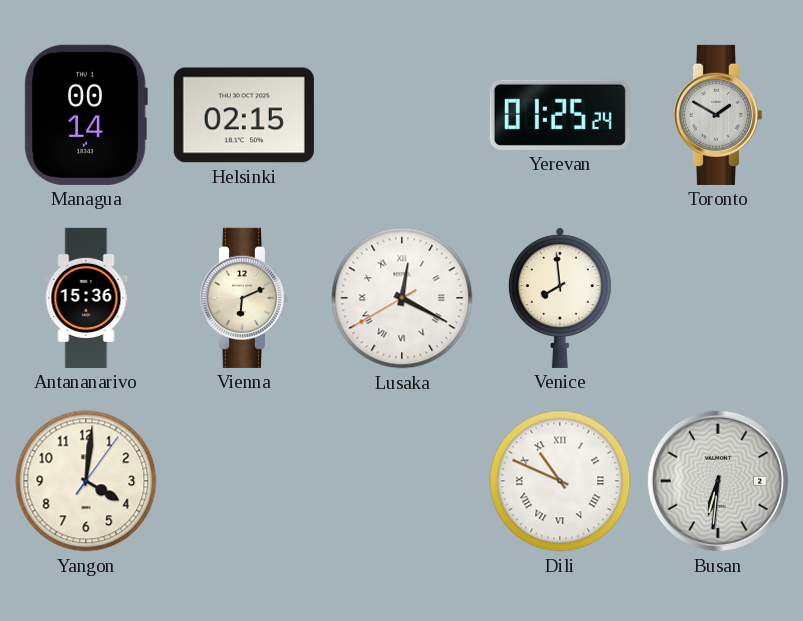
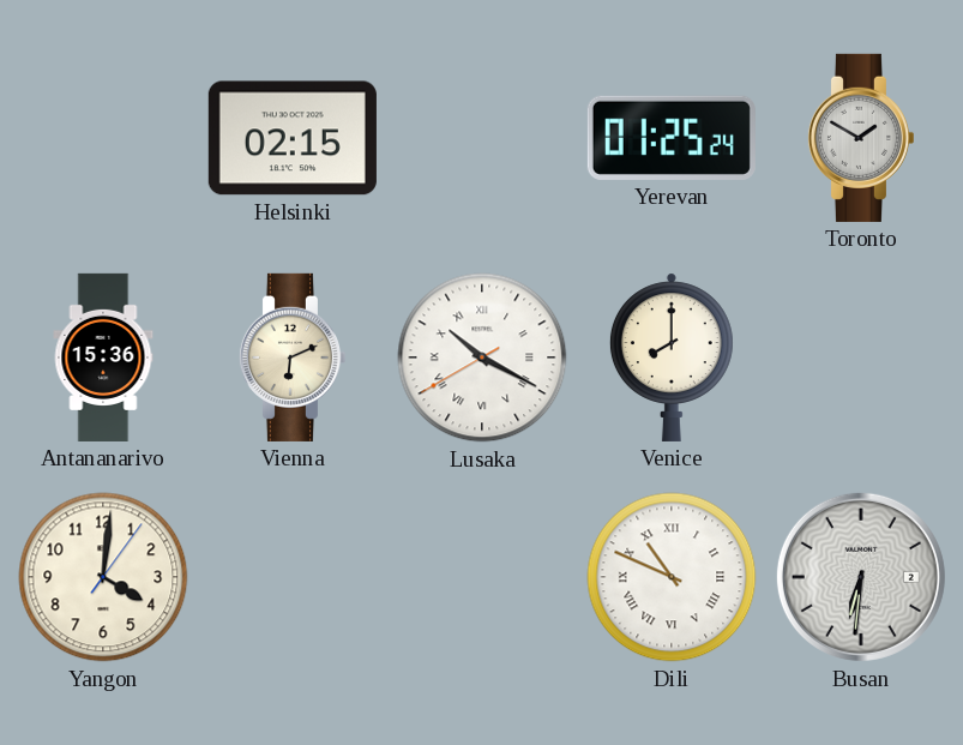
Managua: 00:14 -> none
Lusaka: 12:19 -> 10:19
Venice: 7:59 -> 8:00
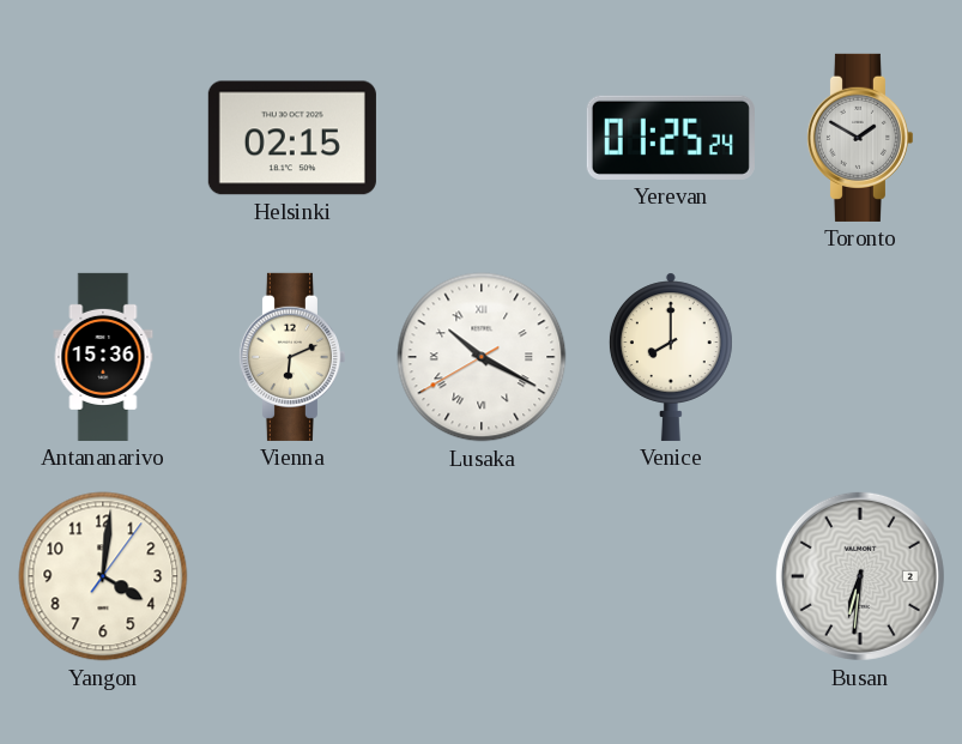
Dili: 10:49 -> none
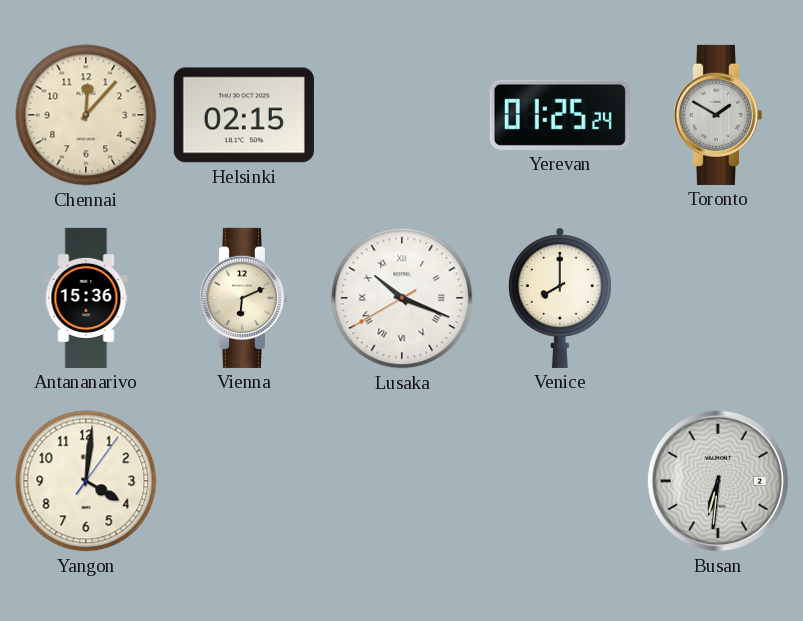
Chennai: none -> 12:07
Lusaka: 10:19 -> 10:18
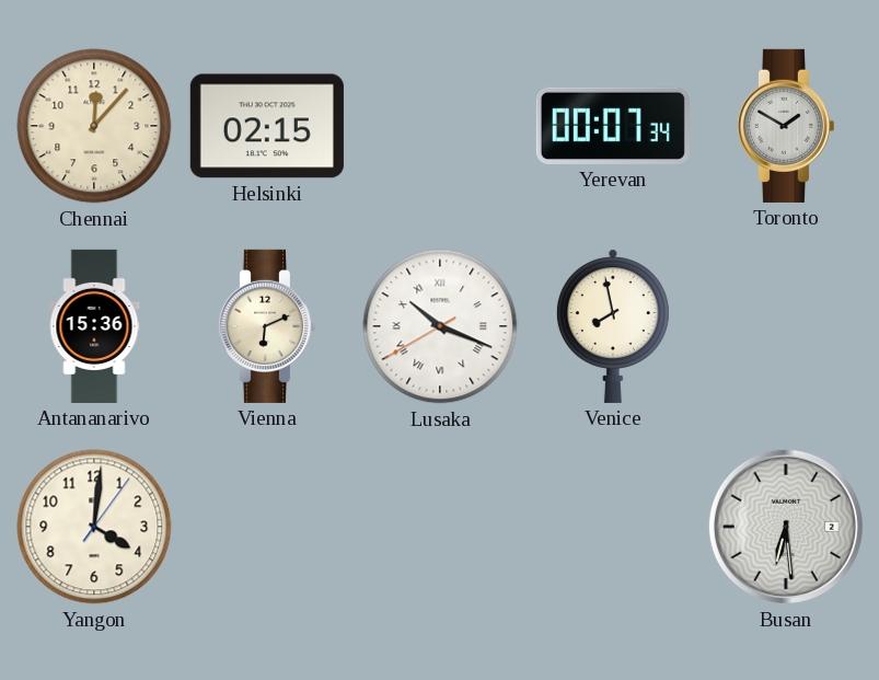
Yerevan: 01:25 -> 00:07
Venice: 8:00 -> 7:58
Busan: 6:31 -> 6:29
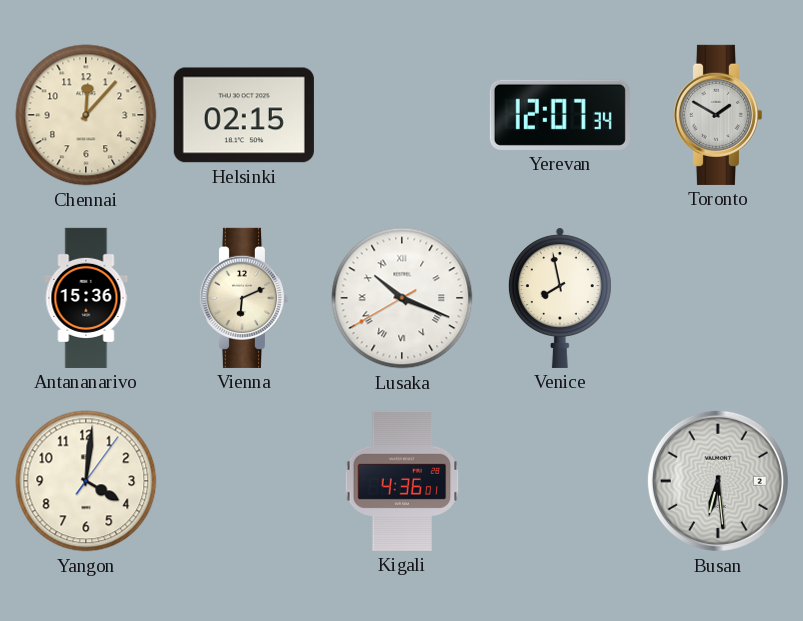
Yerevan: 00:07 -> 12:07
Kigali: none -> 4:36
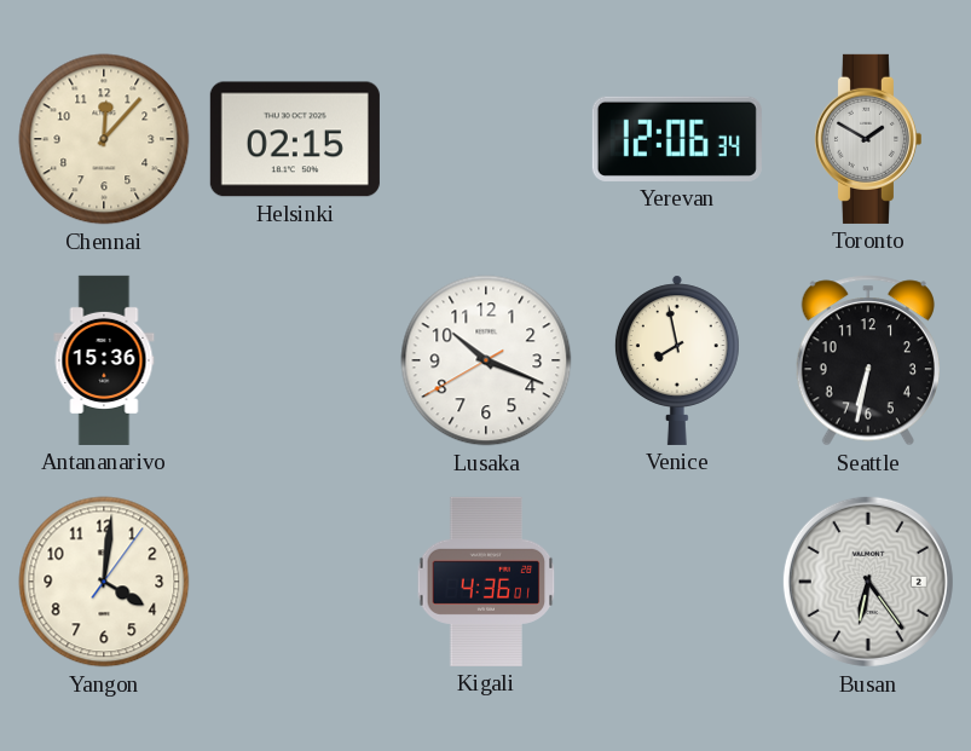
Yerevan: 12:07 -> 12:06
Vienna: 6:11 -> none
Lusaka numerals: Roman -> Arabic
Seattle: none -> 6:32
Busan: 6:29 -> 6:24
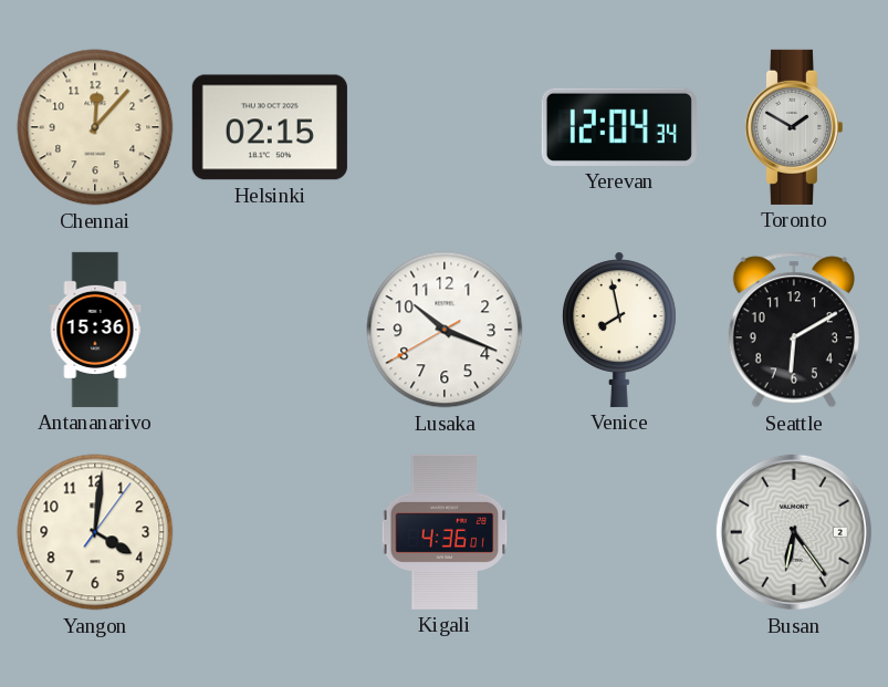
Yerevan: 12:06 -> 12:04
Seattle: 6:32 -> 6:10
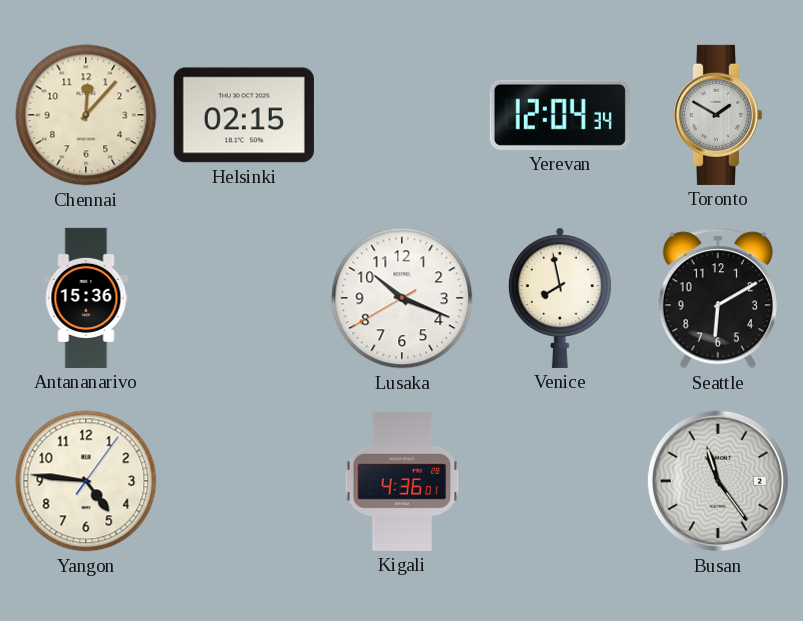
Yangon: 4:01 -> 4:46
Busan: 6:24 -> 11:24
